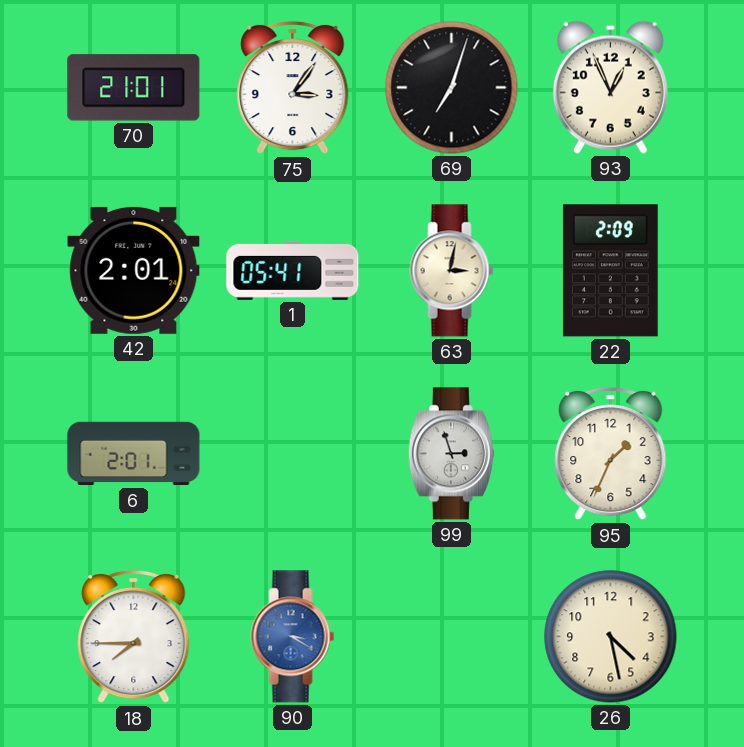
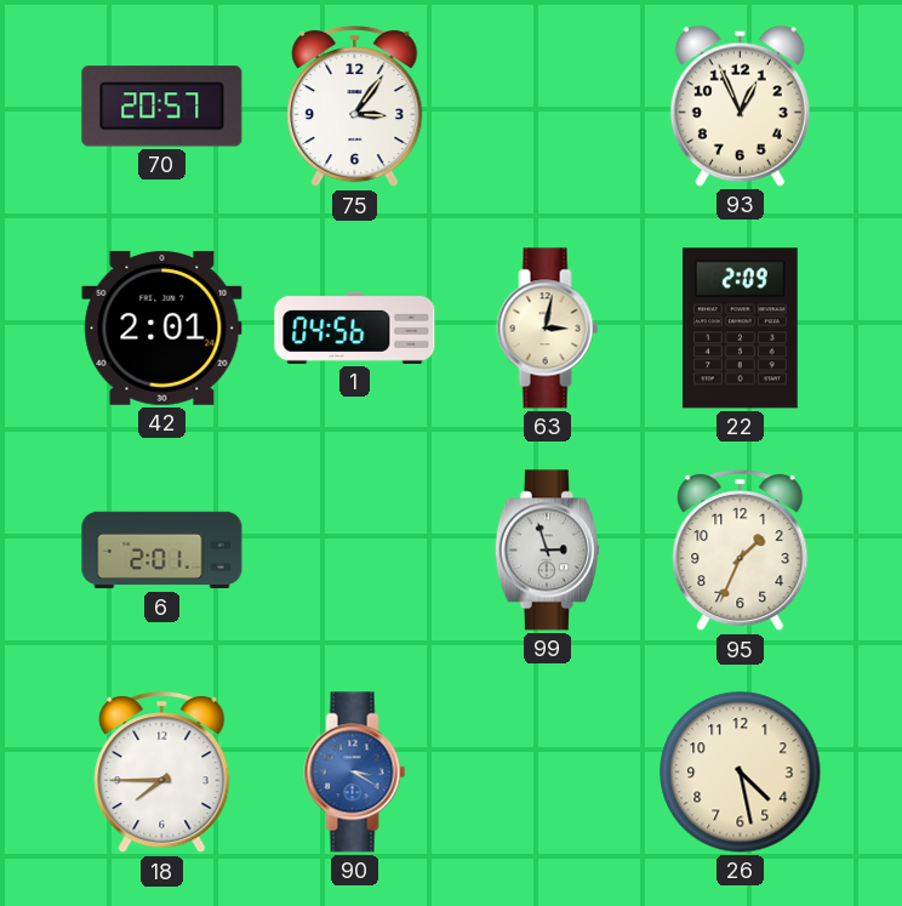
70: 21:01 -> 20:57
69: 7:03 -> none
1: 05:41 -> 04:56
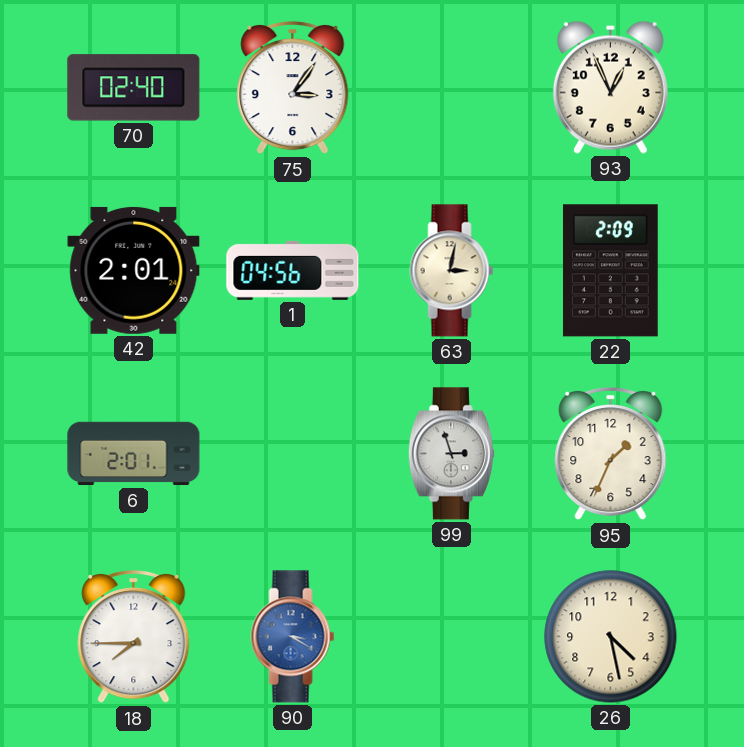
70: 20:57 -> 02:40
